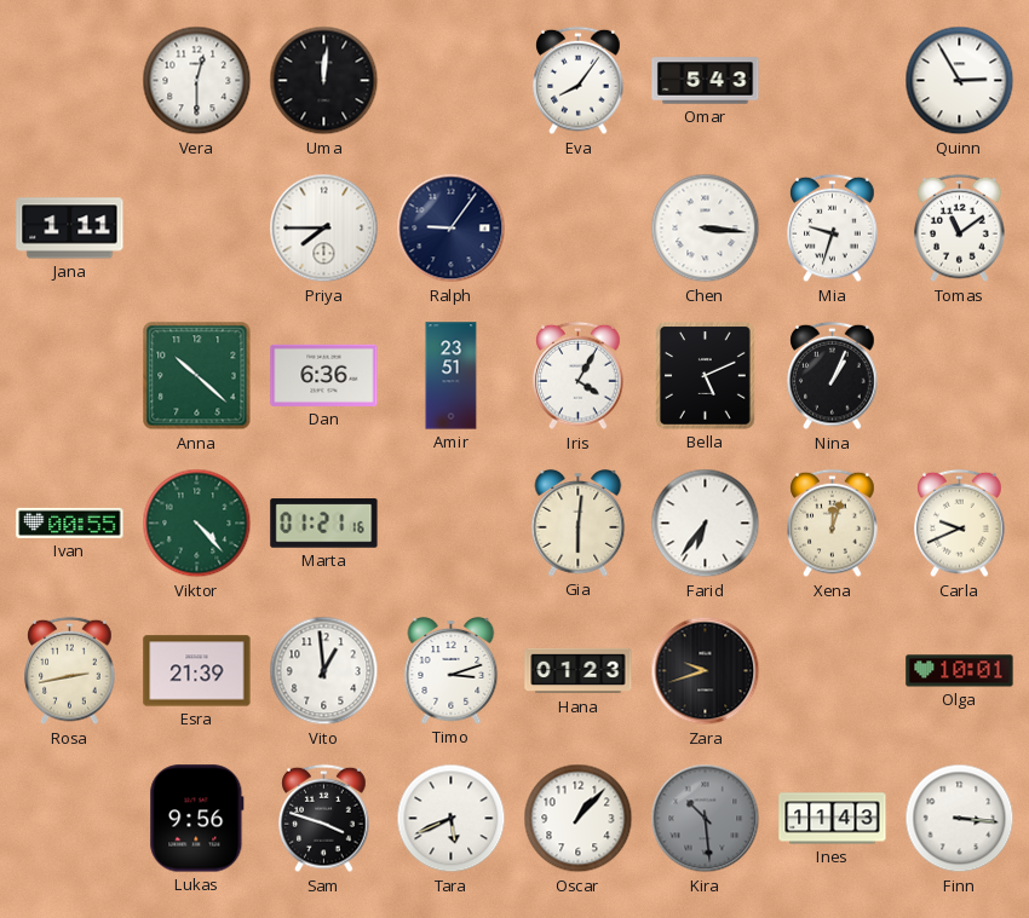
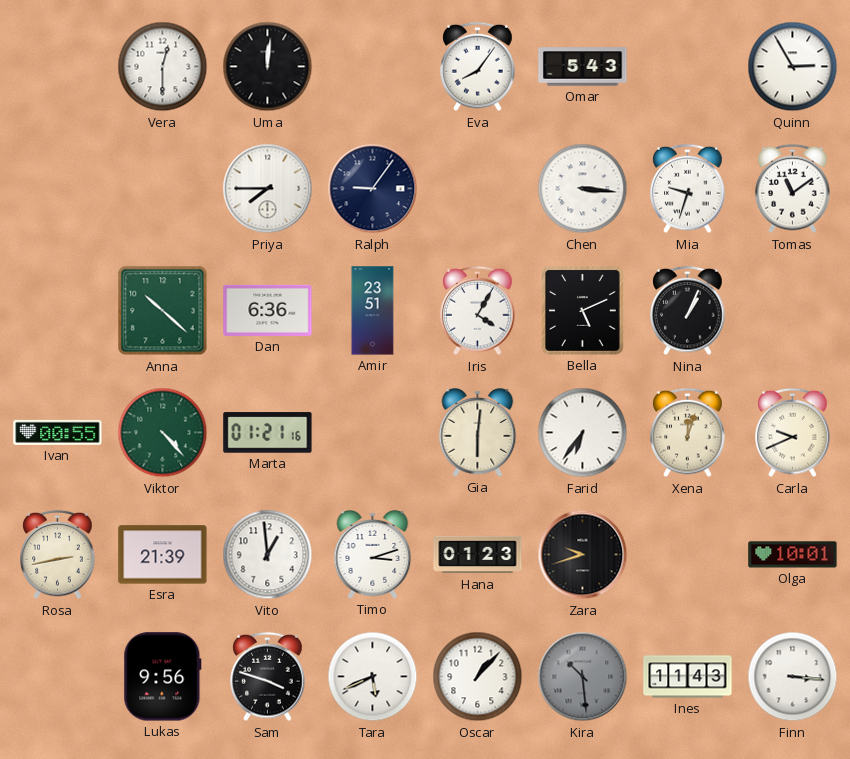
Jana: 1:11 -> none
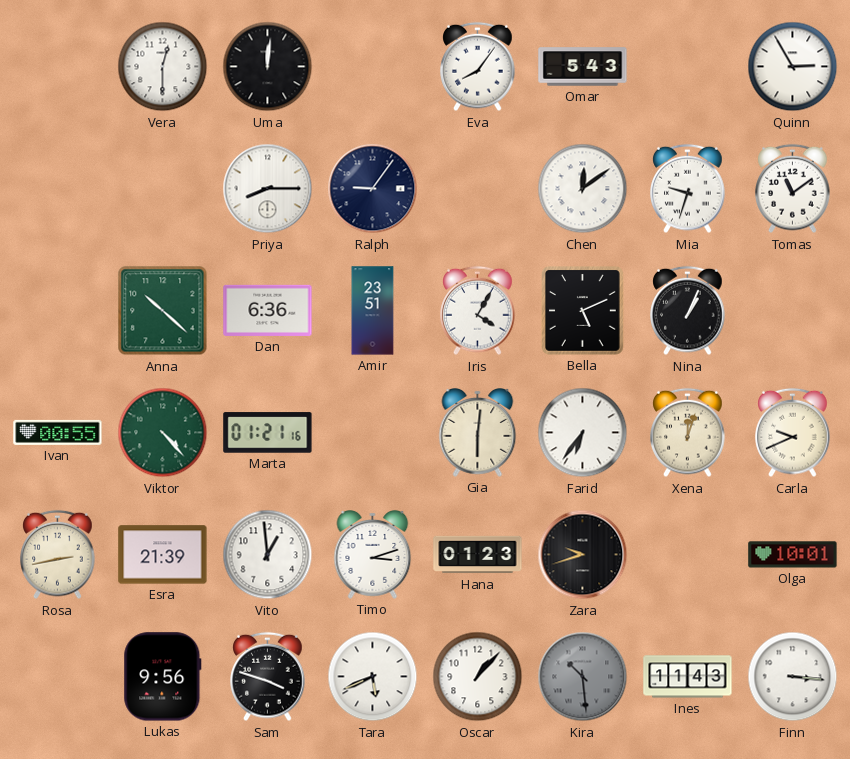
Priya: 7:45 -> 8:15
Chen: 3:16 -> 12:09
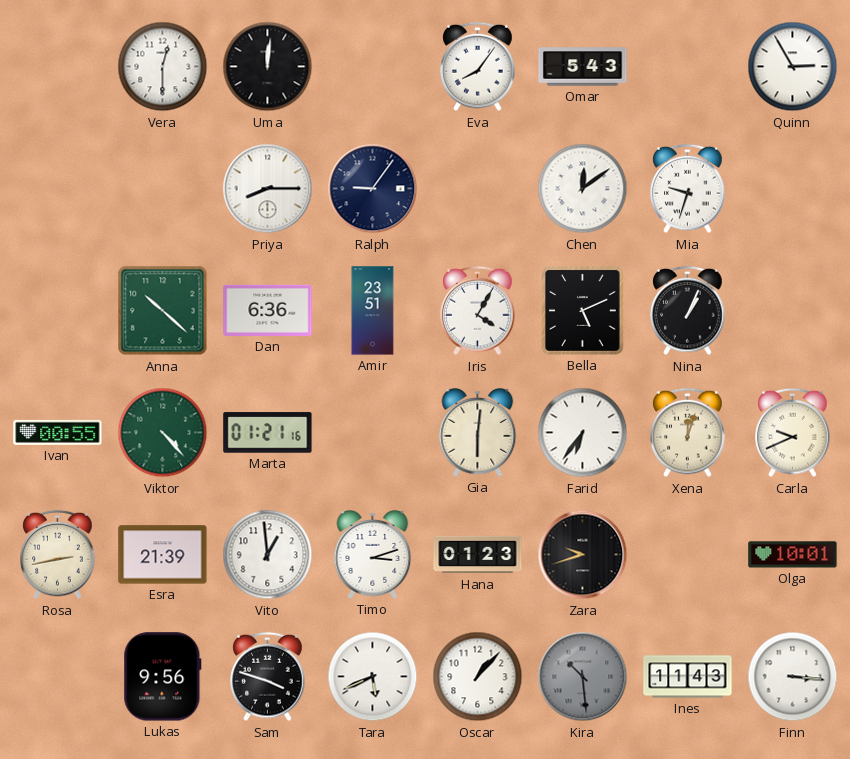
Tomas: 11:09 -> none
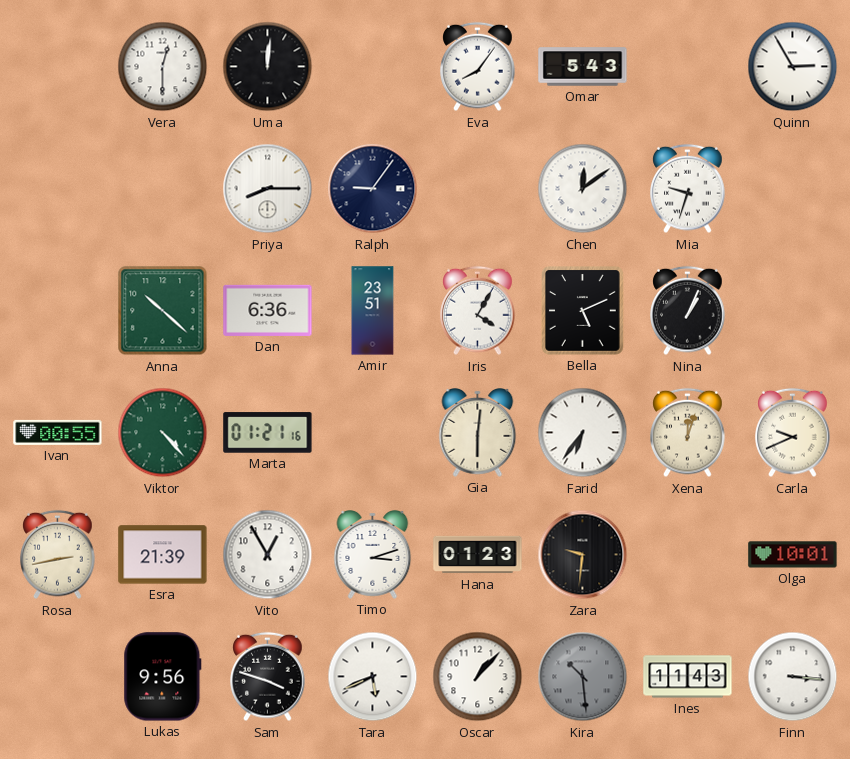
Vito: 12:59 -> 12:55
Zara: 9:42 -> 9:31
